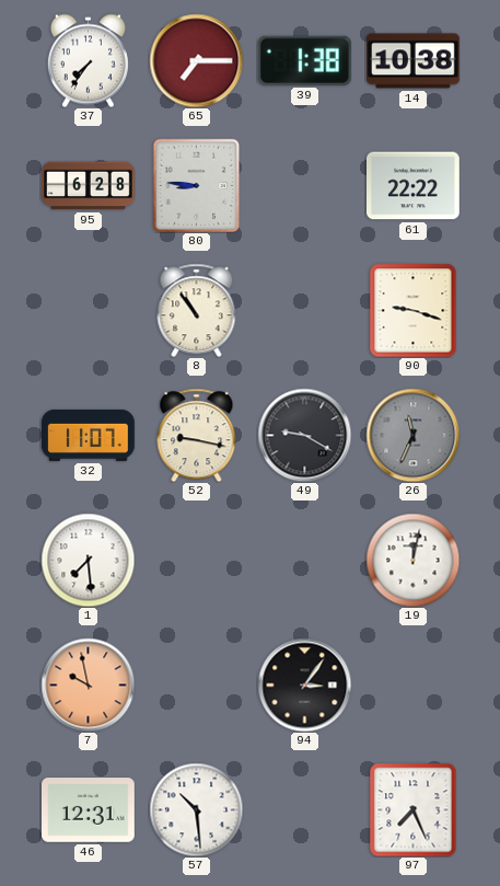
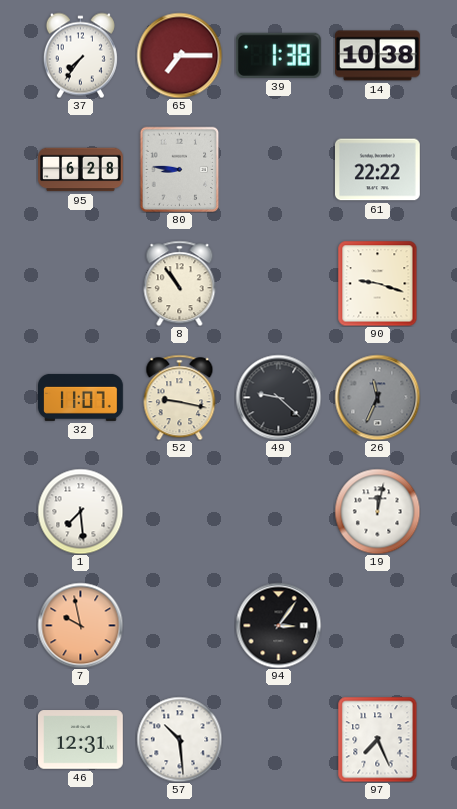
49: 9:20 -> 9:22
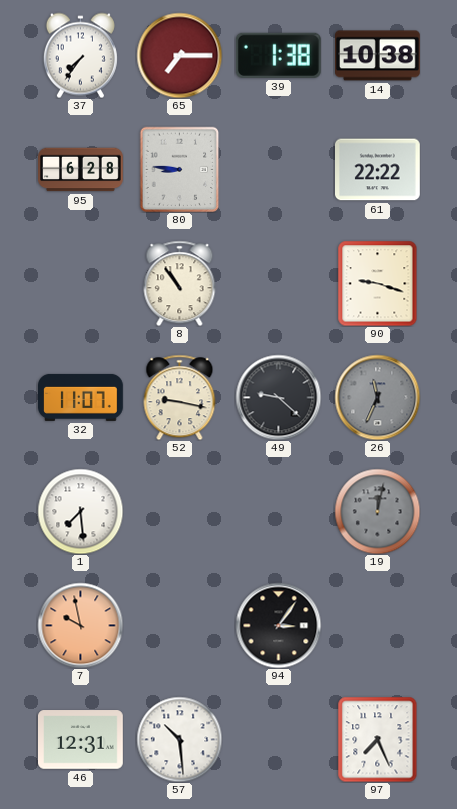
19 dial: white -> grey
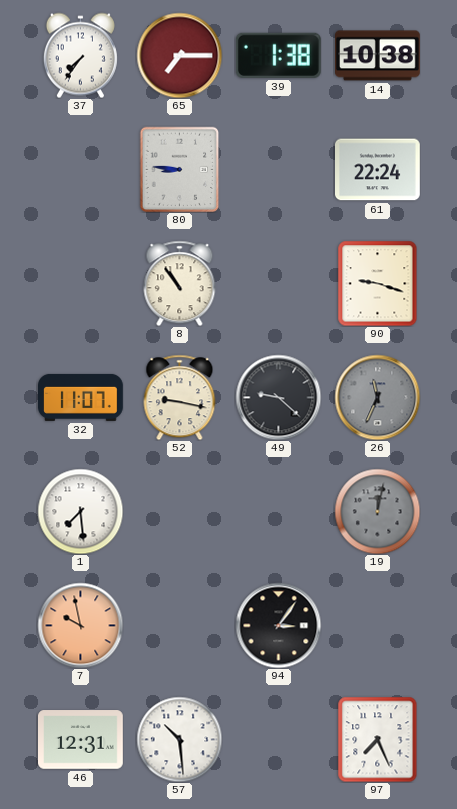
95: 6:28 -> none
61: 22:22 -> 22:24
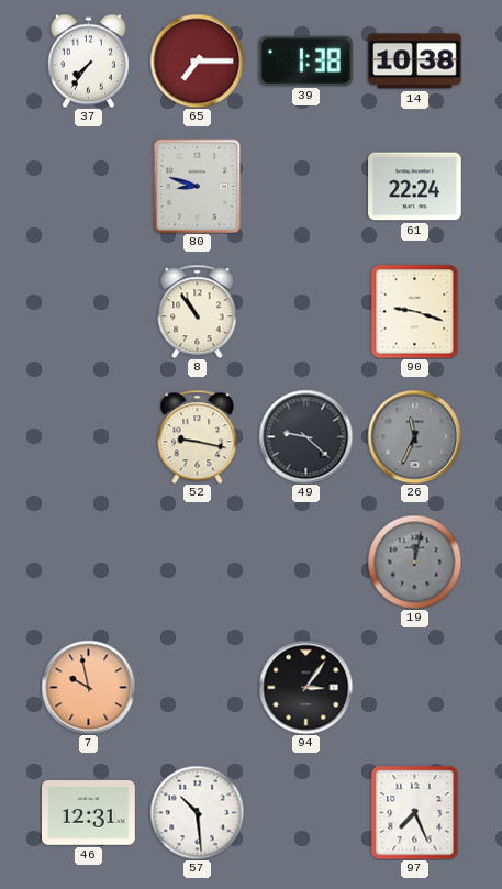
80: 8:46 -> 8:48
32: 11:07 -> none
1: 7:29 -> none
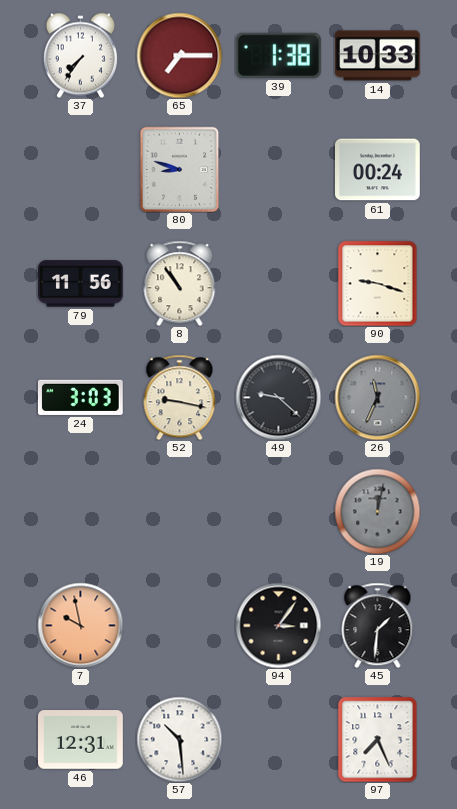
14: 10:38 -> 10:33
61: 22:24 -> 00:24
79: none -> 11:56
24: none -> 3:03
45: none -> 1:31
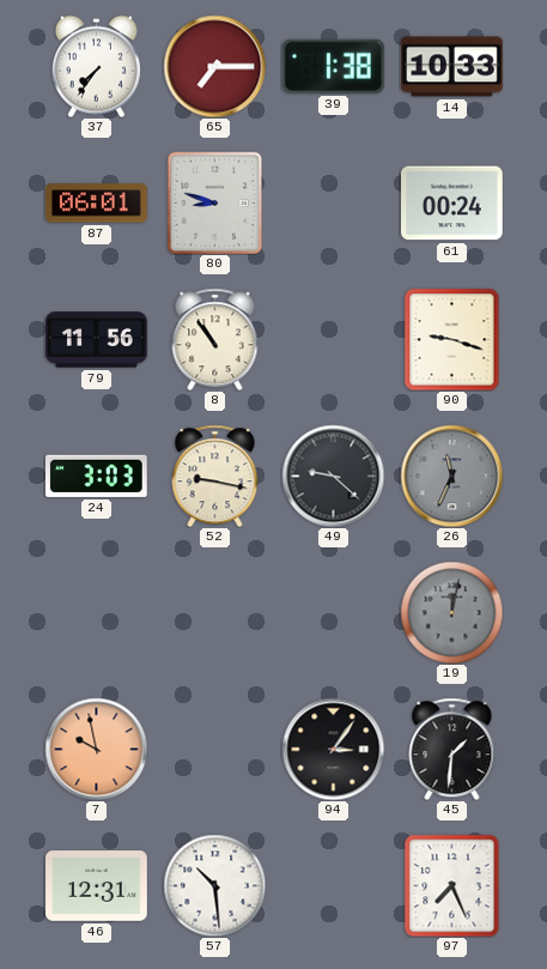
87: none -> 06:01
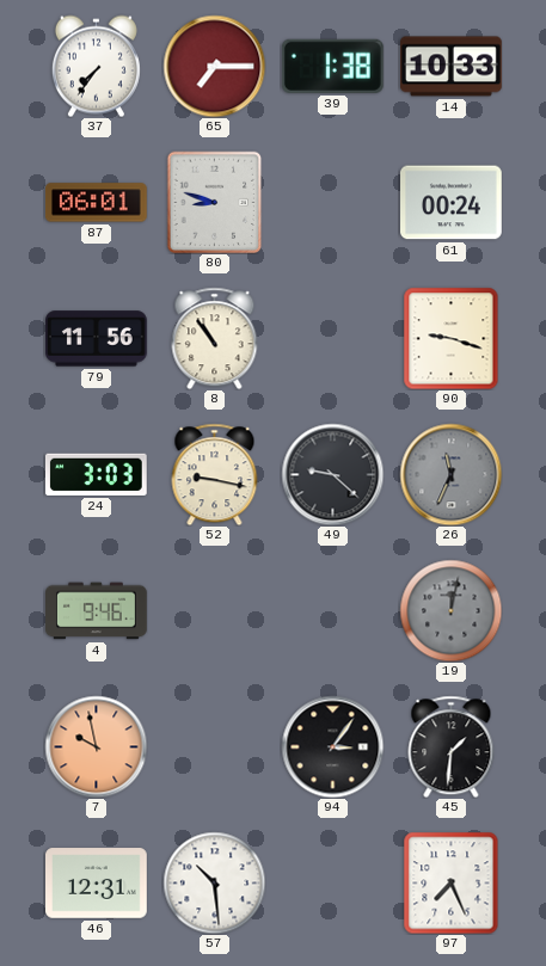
4: none -> 9:46
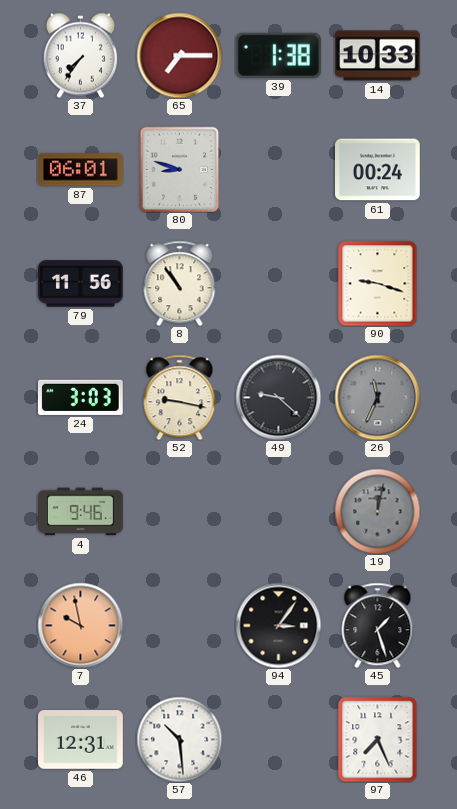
45: 1:31 -> 1:27
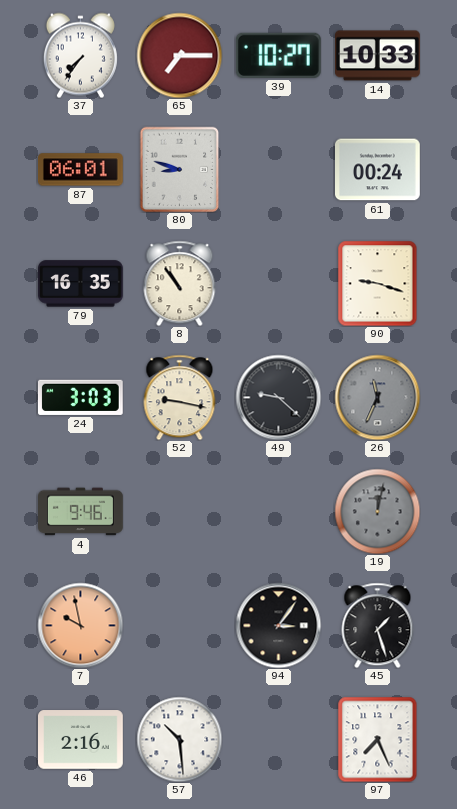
39: 1:38 -> 10:27
79: 11:56 -> 16:35
46: 12:31 -> 2:16
